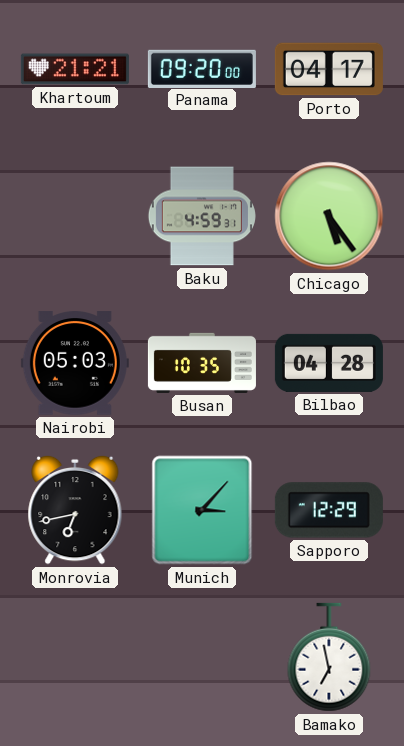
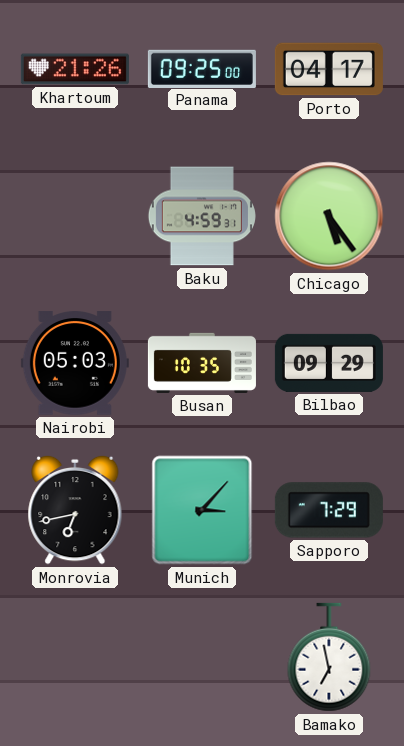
Khartoum: 21:21 -> 21:26
Panama: 09:20 -> 09:25
Bilbao: 04:28 -> 09:29
Sapporo: 12:29 -> 7:29
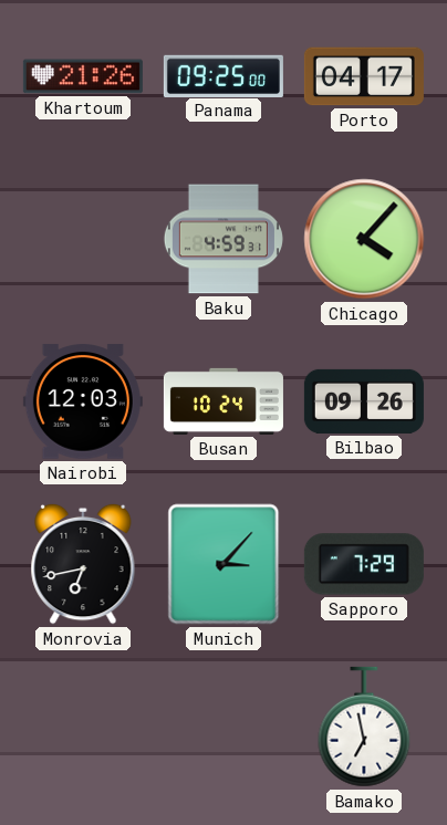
Chicago: 5:24 -> 4:07
Nairobi: 05:03 -> 12:03
Busan: 10:35 -> 10:24
Bilbao: 09:29 -> 09:26
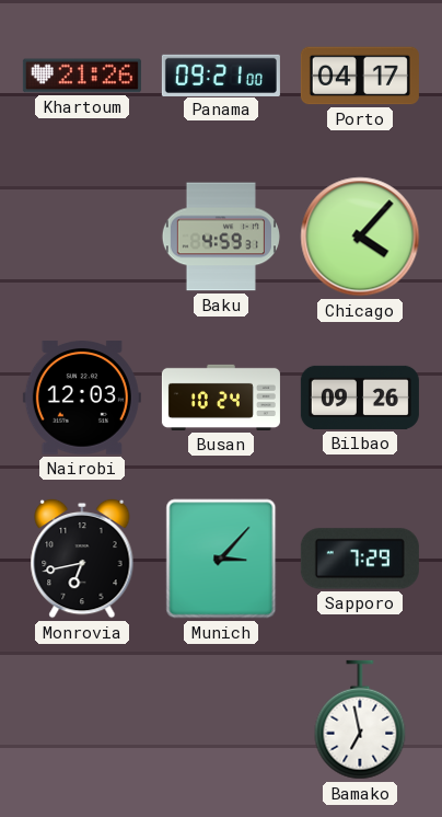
Panama: 09:25 -> 09:21
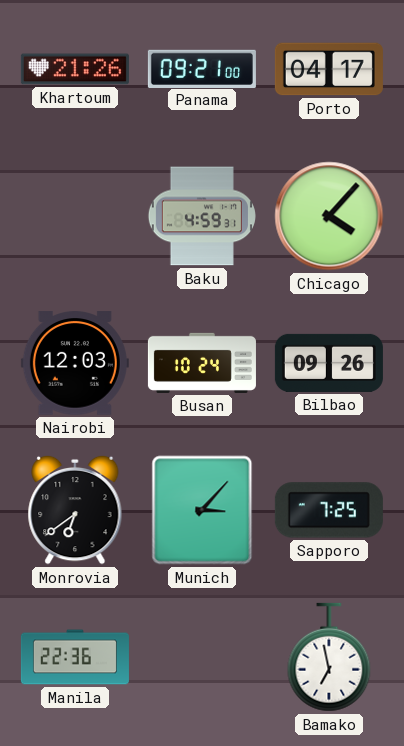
Monrovia: 6:43 -> 6:39
Sapporo: 7:29 -> 7:25
Manila: none -> 22:36
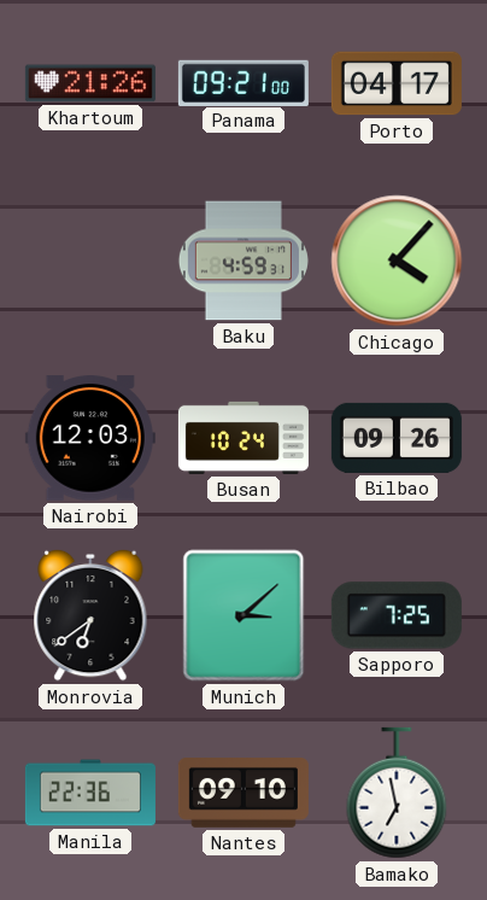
Munich: 3:07 -> 3:08
Nantes: none -> 09:10
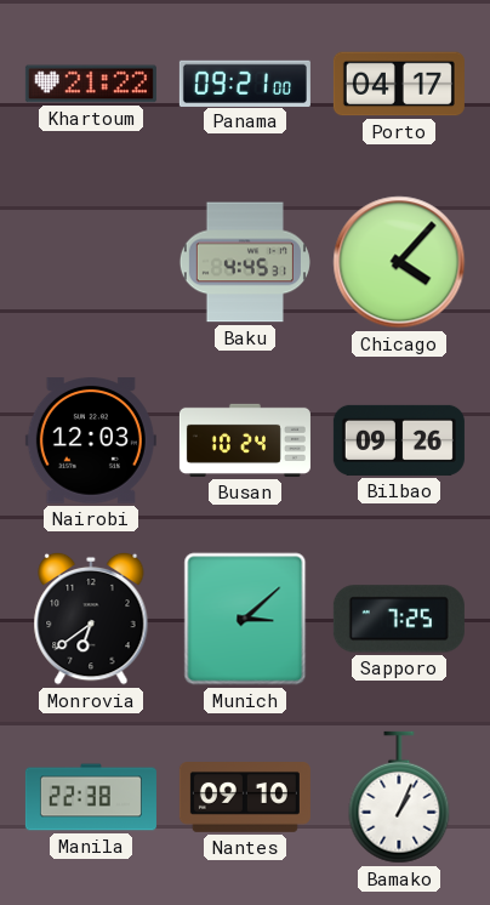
Khartoum: 21:26 -> 21:22
Baku: 4:59 -> 4:45
Manila: 22:36 -> 22:38
Bamako: 6:58 -> 1:04
